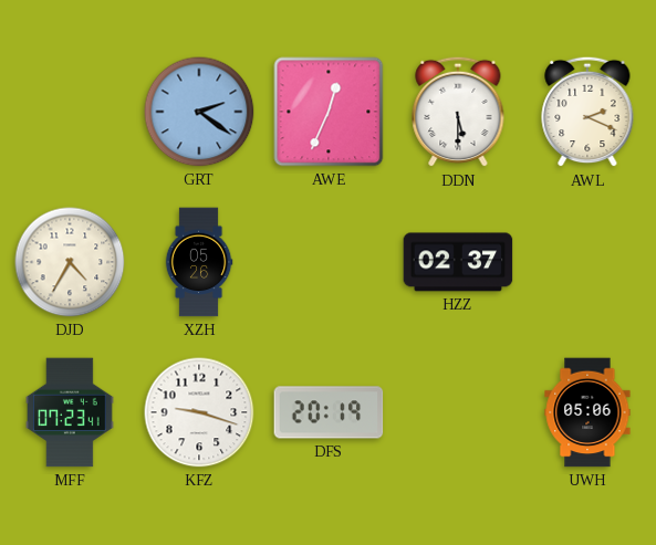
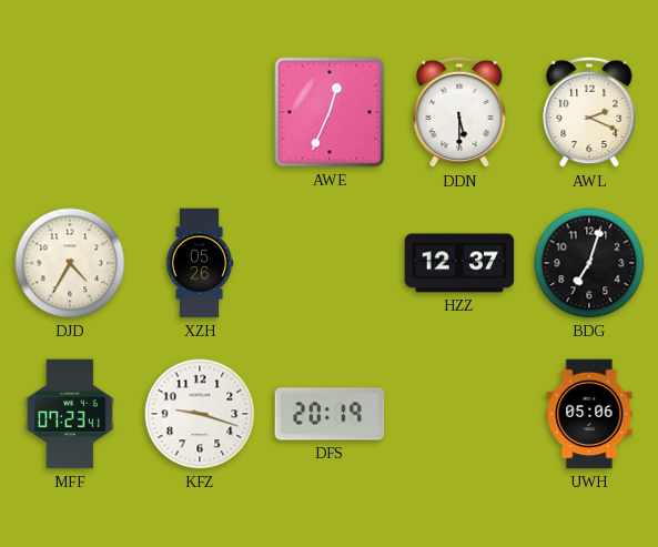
GRT: 2:21 -> none
HZZ: 02:37 -> 12:37
BDG: none -> 7:03
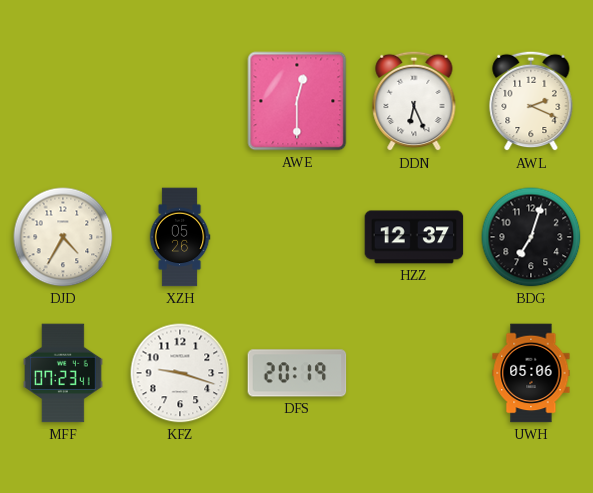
AWE: 12:34 -> 12:30
DDN: 5:30 -> 6:26
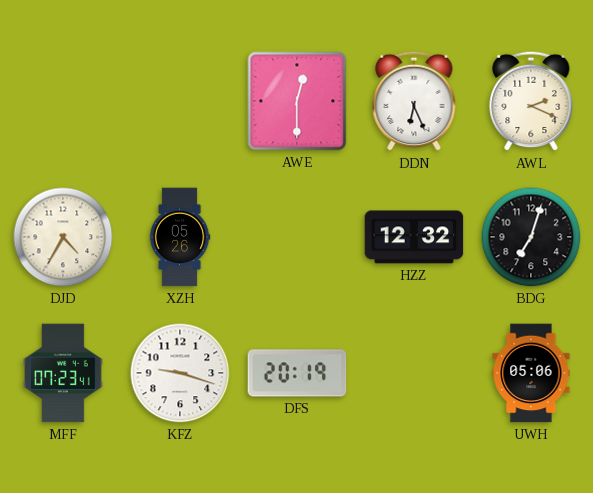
HZZ: 12:37 -> 12:32
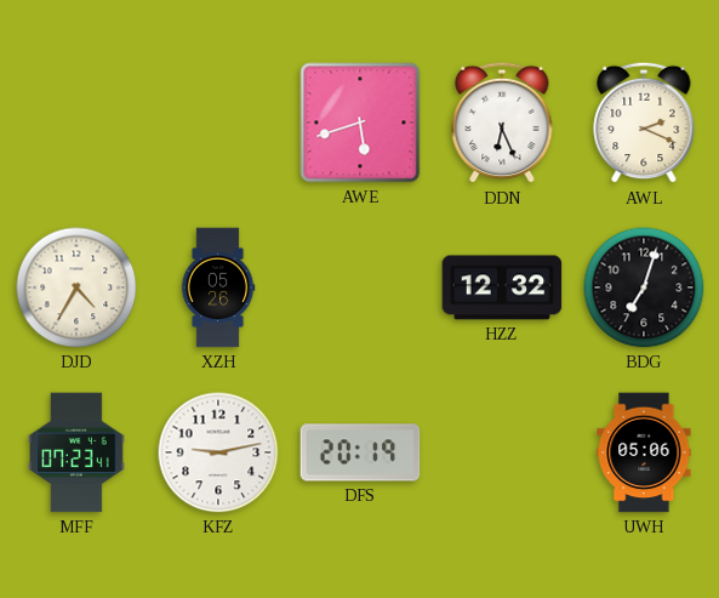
AWE: 12:30 -> 5:42
KFZ: 9:18 -> 9:13
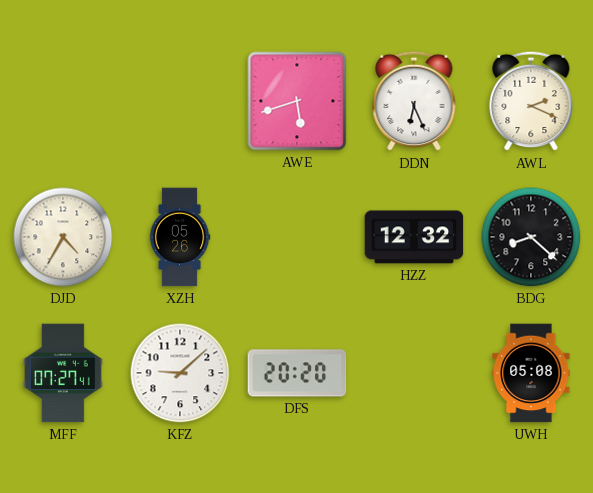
BDG: 7:03 -> 8:22
MFF: 07:23 -> 07:27
KFZ: 9:13 -> 9:08
DFS: 20:19 -> 20:20
UWH: 05:06 -> 05:08
